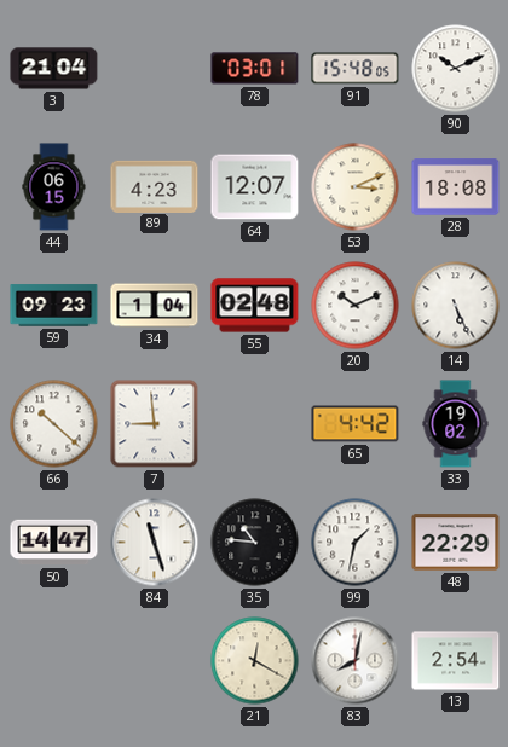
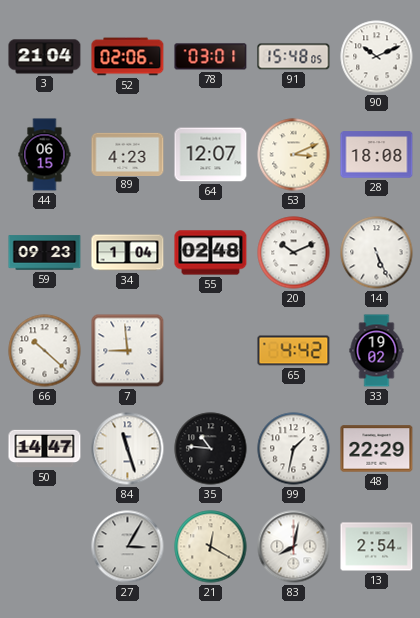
52: none -> 02:06
27: none -> 3:05
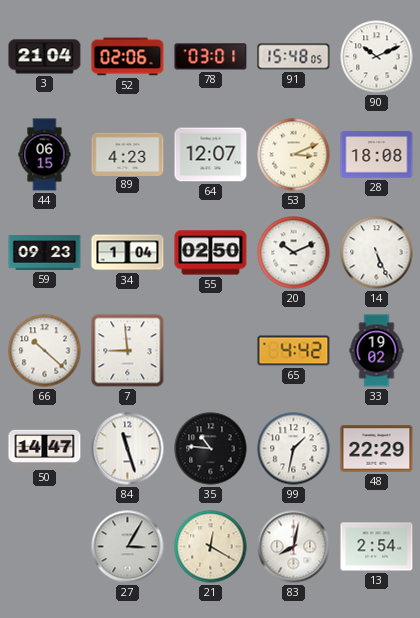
55: 02:48 -> 02:50
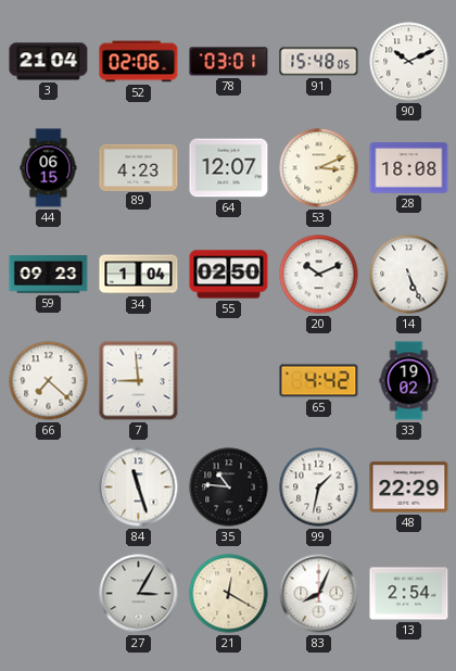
66: 10:22 -> 7:22
50: 14:47 -> none
83: 8:02 -> 8:04
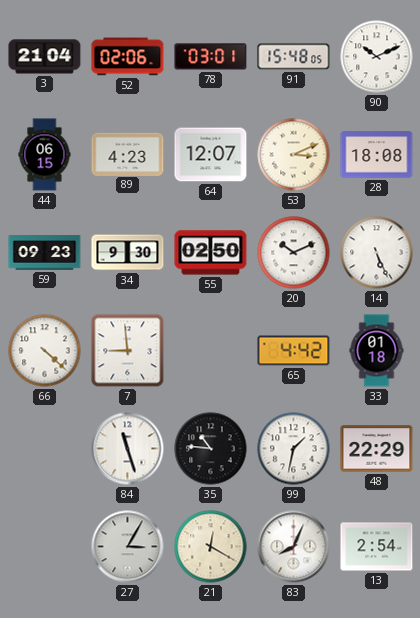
34: 1:04 -> 9:30
66: 7:22 -> 4:22
33: 19:02 -> 01:18
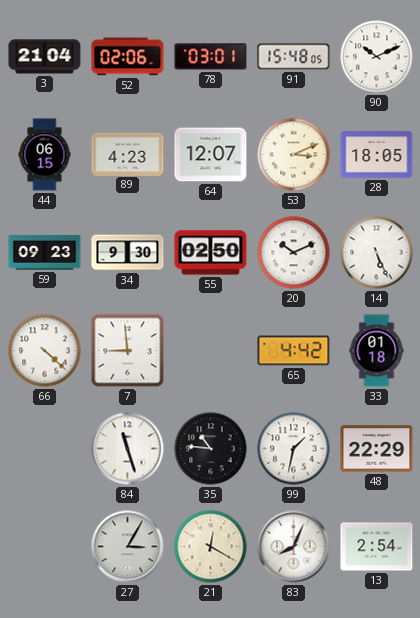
28: 18:08 -> 18:05
